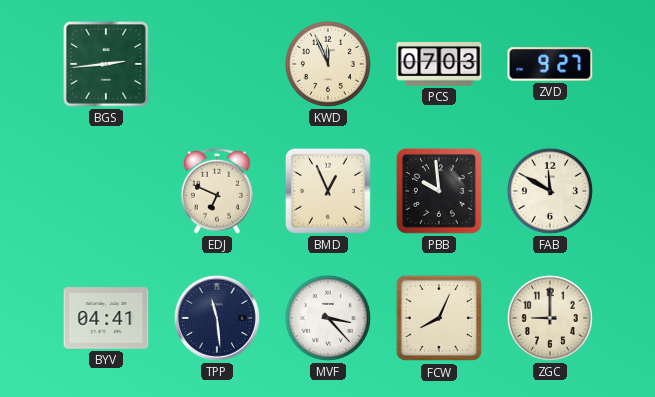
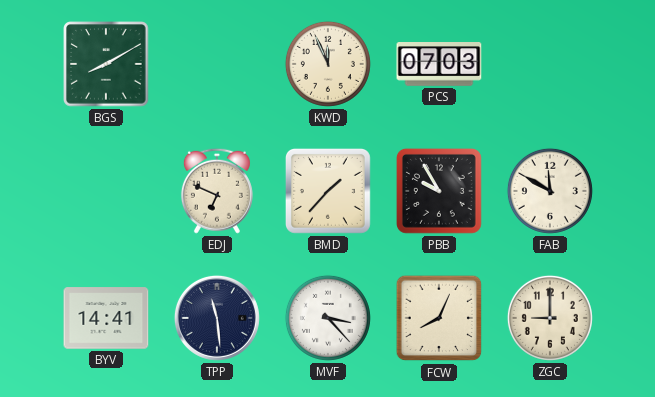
BGS: 2:44 -> 8:10
ZVD: 9:27 -> none
BMD: 12:56 -> 1:37
PBB: 9:59 -> 9:55
BYV: 04:41 -> 14:41
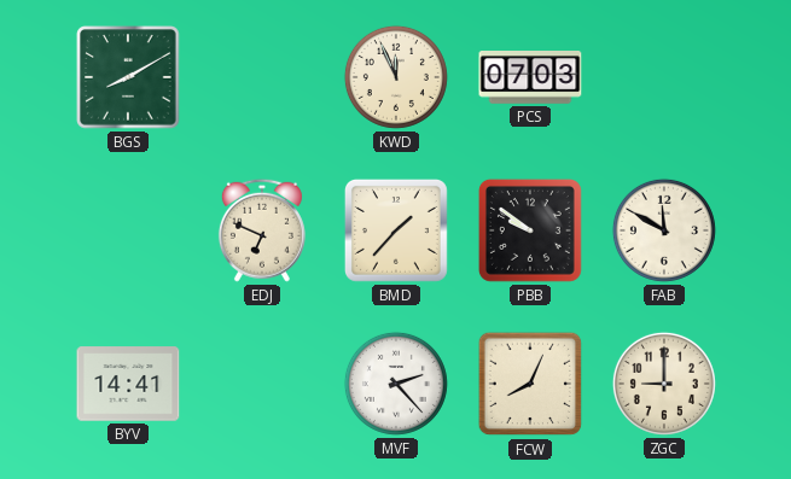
PBB: 9:55 -> 9:51
TPP: 11:29 -> none
MVF: 3:23 -> 2:23
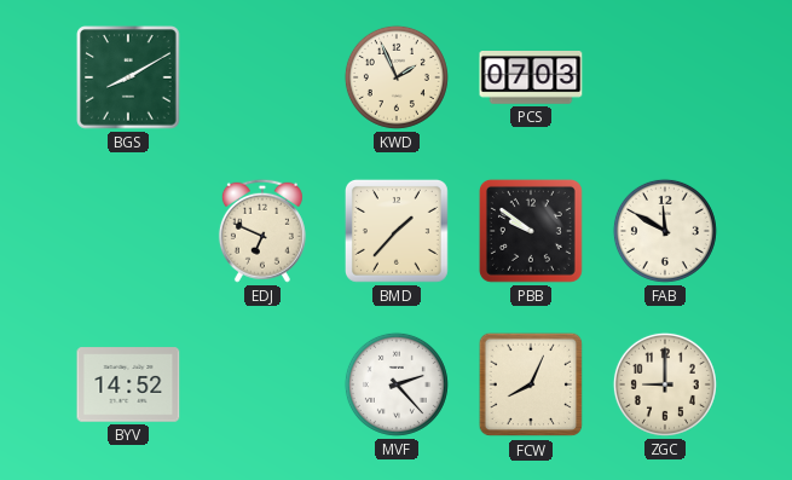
KWD: 11:56 -> 1:56
BYV: 14:41 -> 14:52
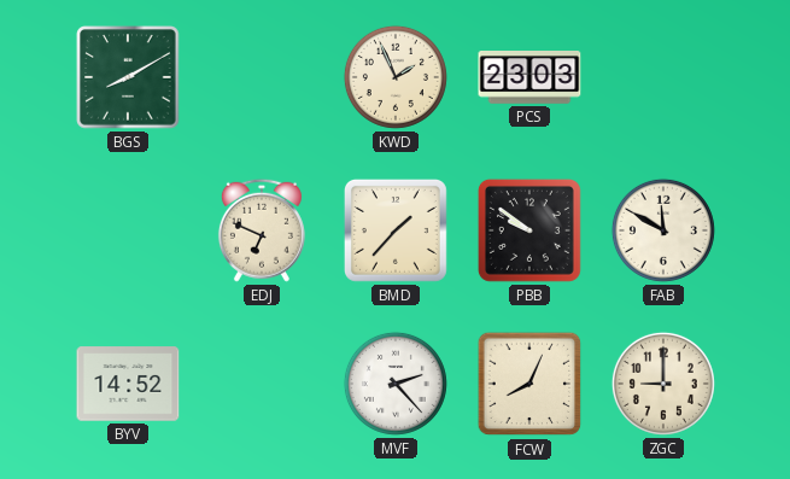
PCS: 07:03 -> 23:03
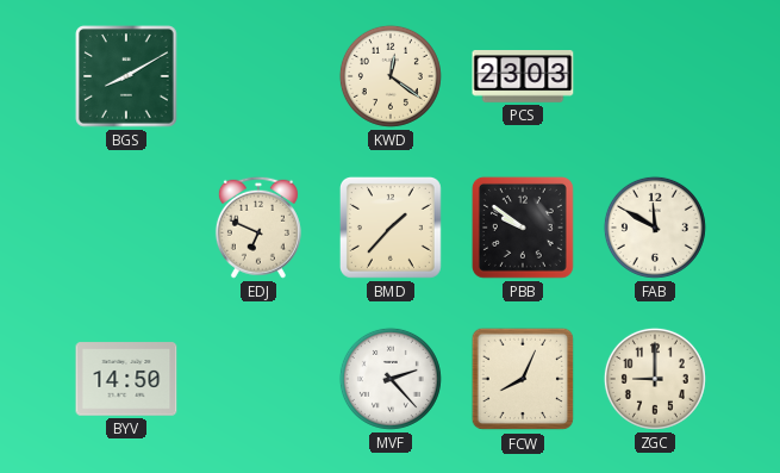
KWD: 1:56 -> 12:21
BYV: 14:52 -> 14:50
